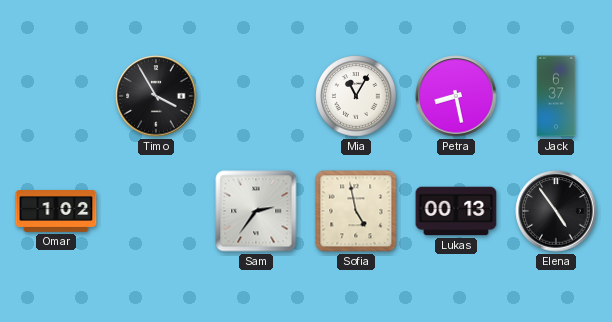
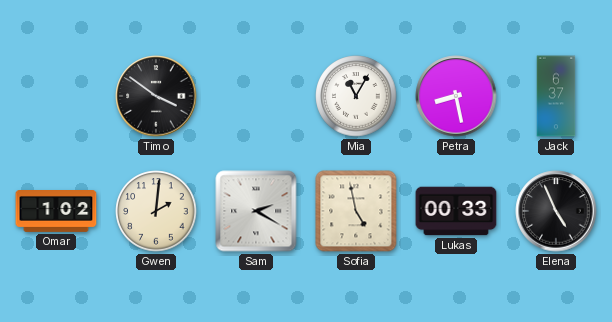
Timo: 3:55 -> 3:51
Gwen: none -> 2:01
Sam: 2:36 -> 2:20
Lukas: 00:13 -> 00:33
Elena: 4:54 -> 4:56
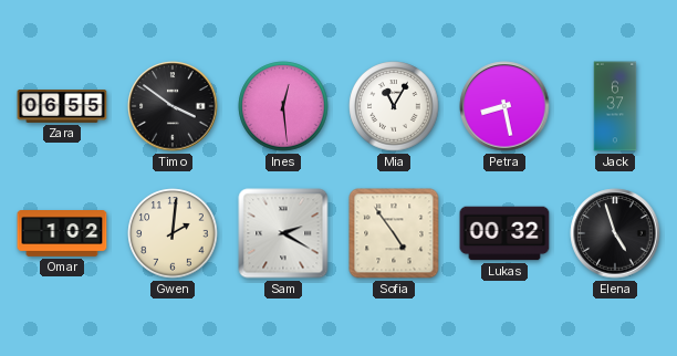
Zara: none -> 06:55
Ines: none -> 12:29
Sofia: 4:58 -> 4:54
Lukas: 00:33 -> 00:32
Elena: 4:56 -> 4:57
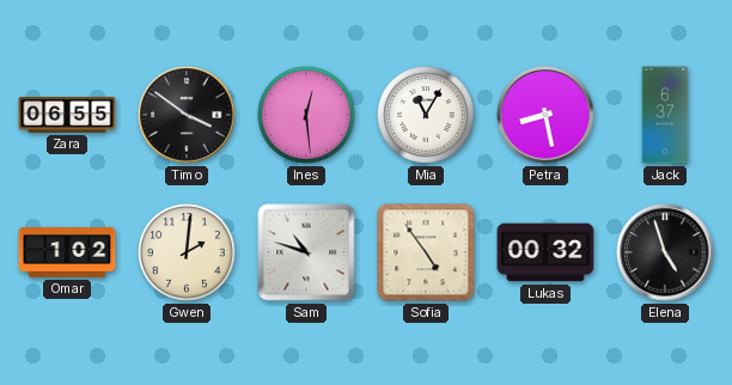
Sam: 2:20 -> 10:48
